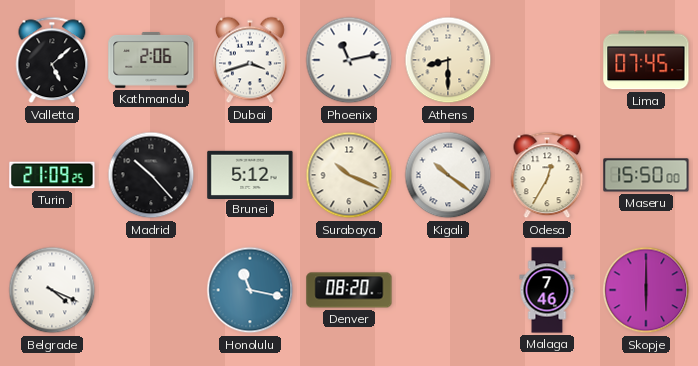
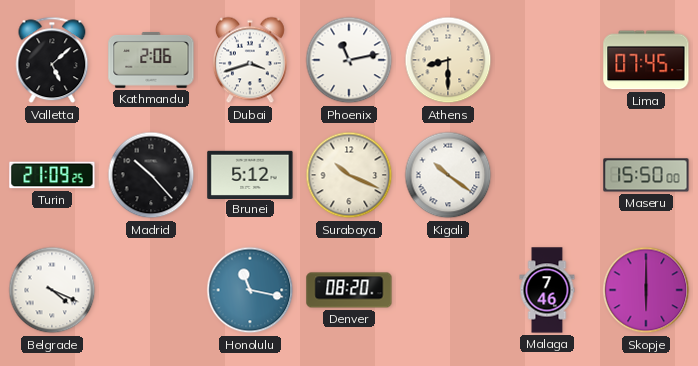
Odesa: 12:35 -> none
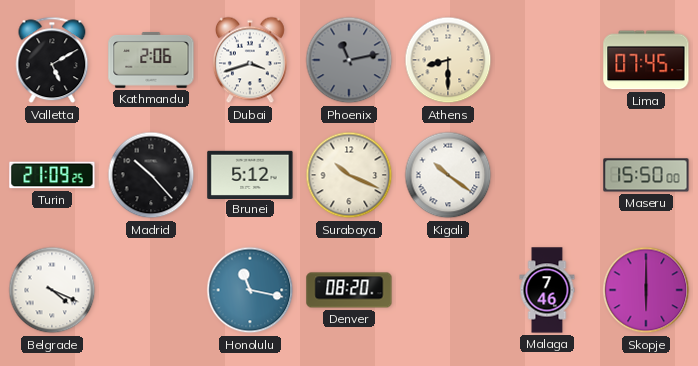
Valletta: 5:08 -> 5:10
Phoenix dial: white -> grey
